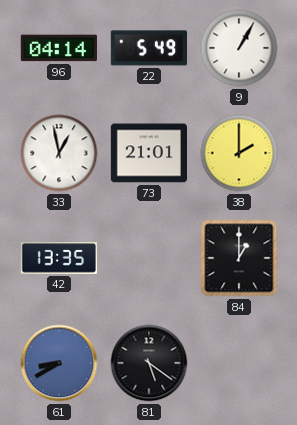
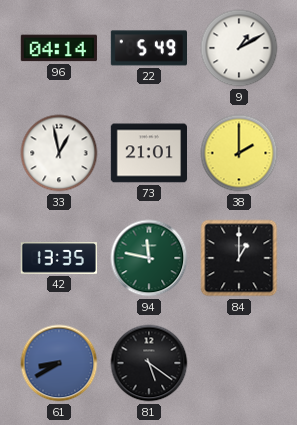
9: 1:05 -> 1:10
94: none -> 11:47
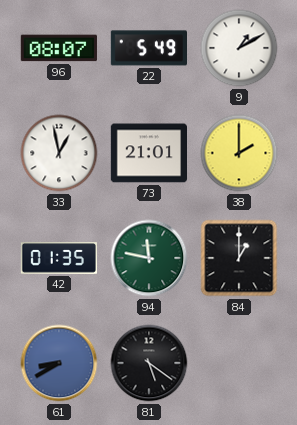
96: 04:14 -> 08:07
42: 13:35 -> 01:35
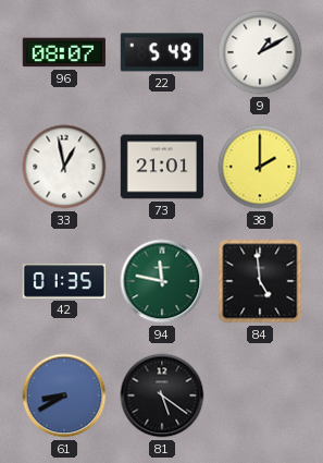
84: 1:00 -> 4:59
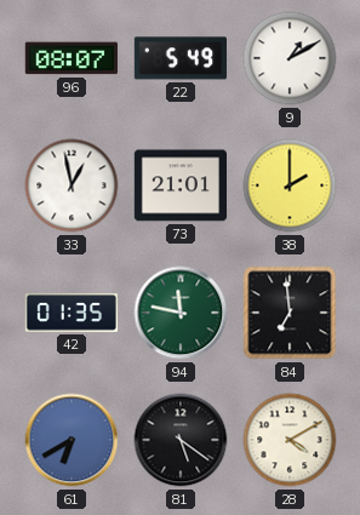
84: 4:59 -> 6:59
61: 8:40 -> 6:40
28: none -> 4:10
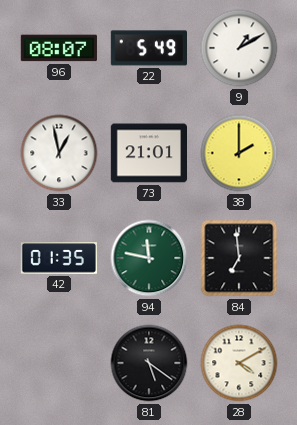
61: 6:40 -> none
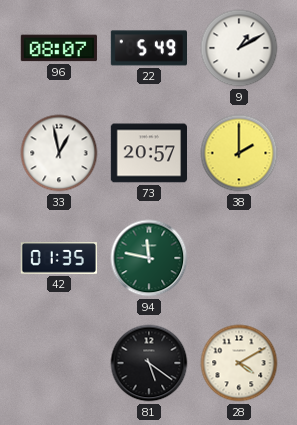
73: 21:01 -> 20:57
84: 6:59 -> none
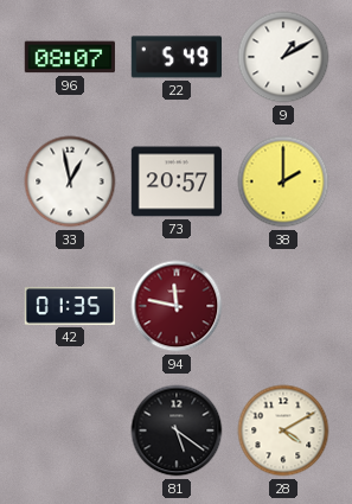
94 dial: green -> burgundy
